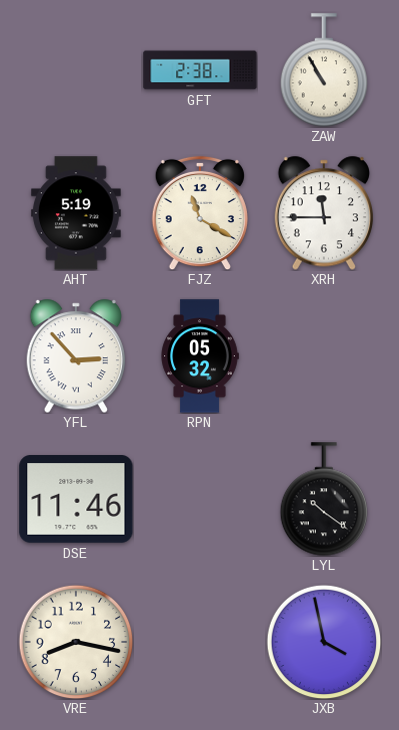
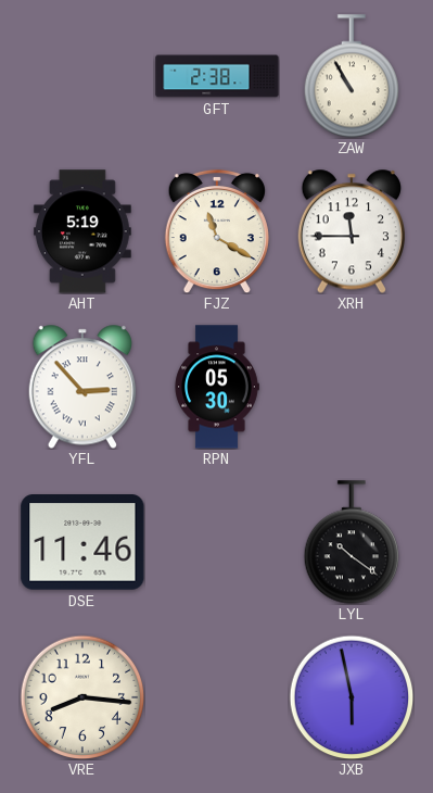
RPN: 05:32 -> 05:30
VRE: 8:17 -> 8:16
JXB: 3:58 -> 5:58
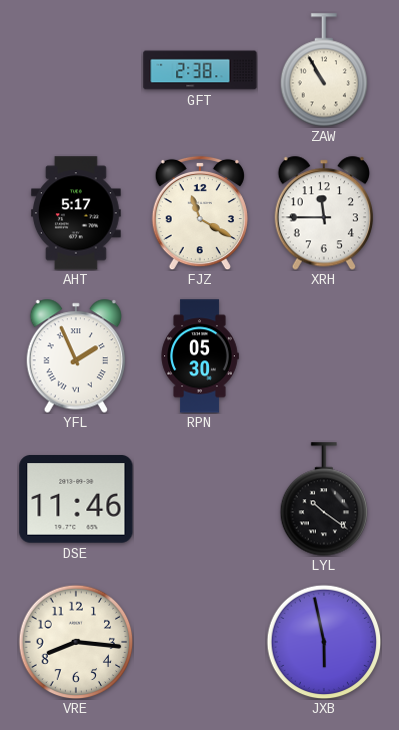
AHT: 5:19 -> 5:17
YFL: 2:53 -> 1:56
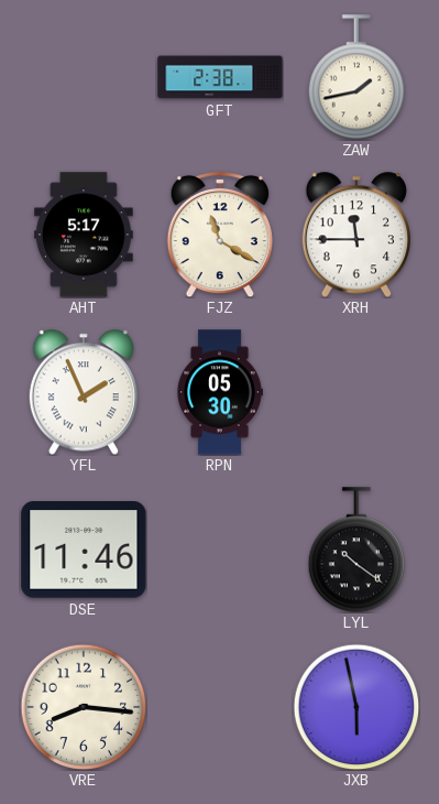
ZAW: 10:55 -> 1:43
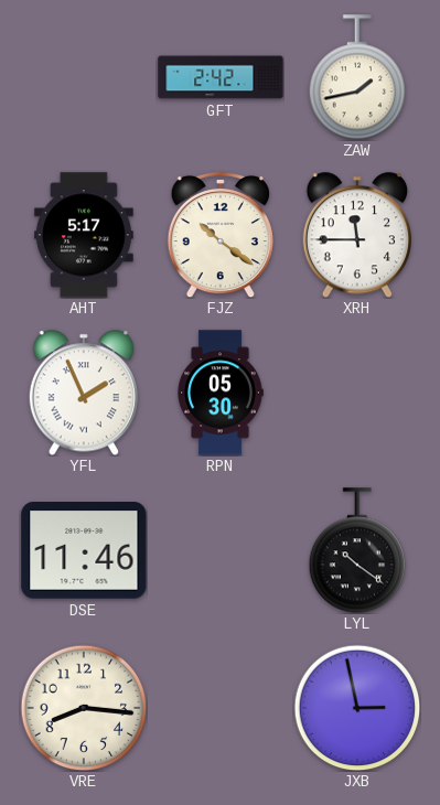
GFT: 2:38 -> 2:42
FJZ: 11:20 -> 10:21
JXB: 5:58 -> 2:58
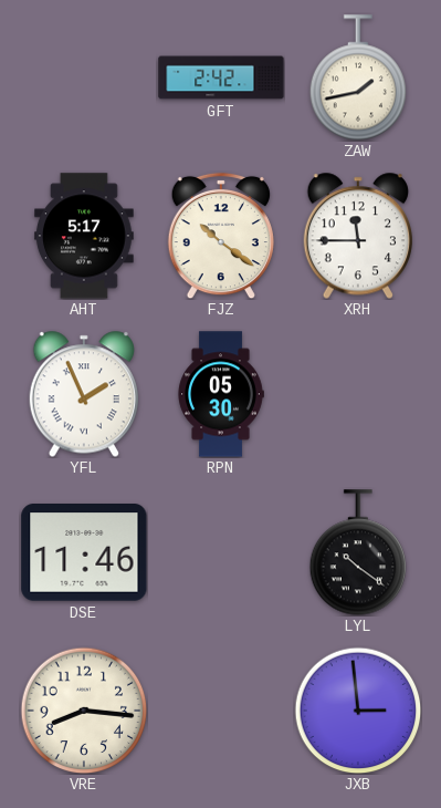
JXB: 2:58 -> 2:59
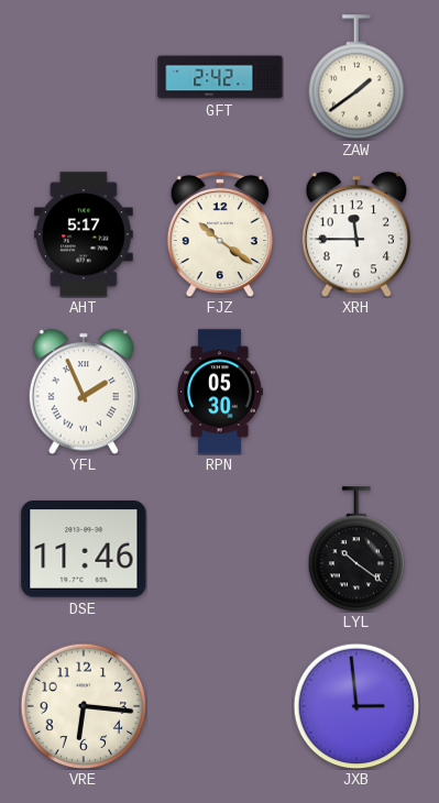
ZAW: 1:43 -> 1:39
VRE: 8:16 -> 6:16
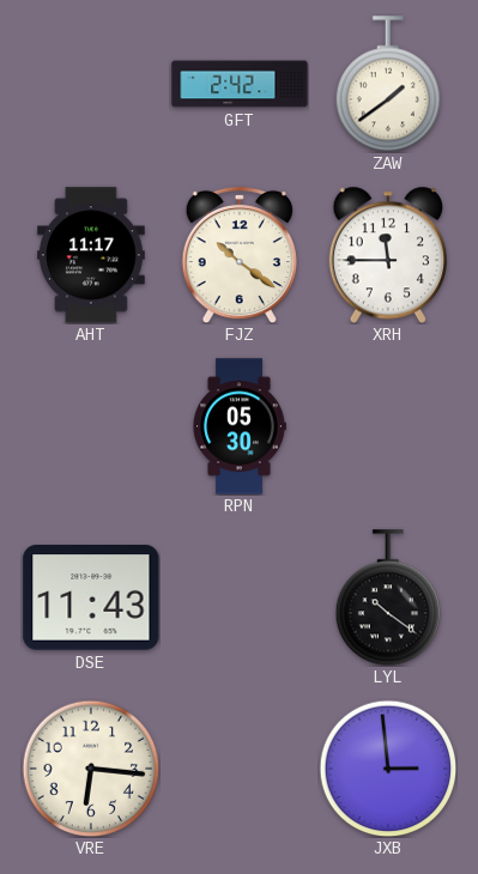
AHT: 5:17 -> 11:17
YFL: 1:56 -> none
DSE: 11:46 -> 11:43
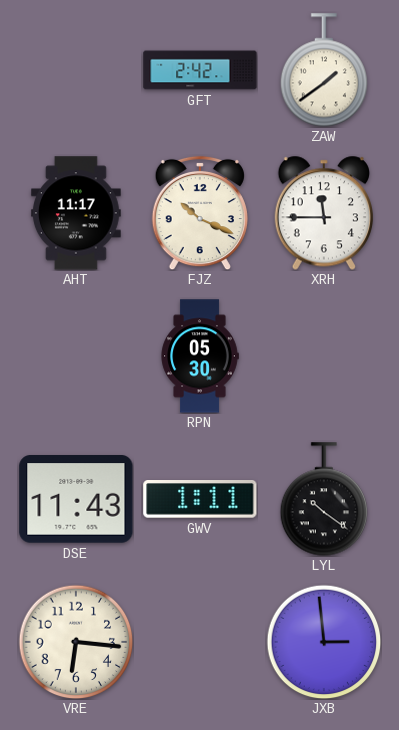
FJZ: 10:21 -> 10:19
GWV: none -> 1:11
